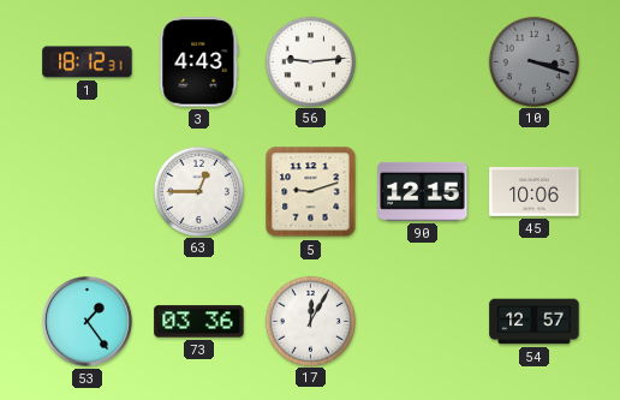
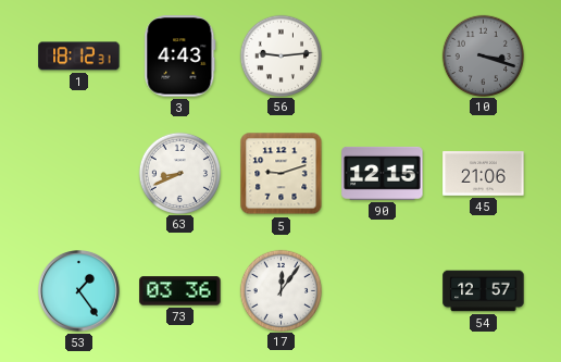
63: 12:45 -> 8:41
45: 10:06 -> 21:06
17: 12:05 -> 12:06
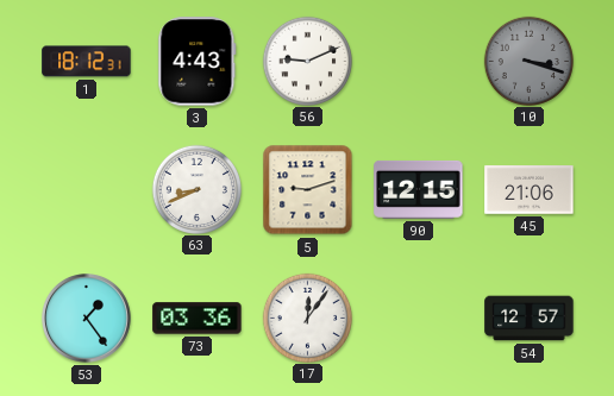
56: 9:14 -> 9:11
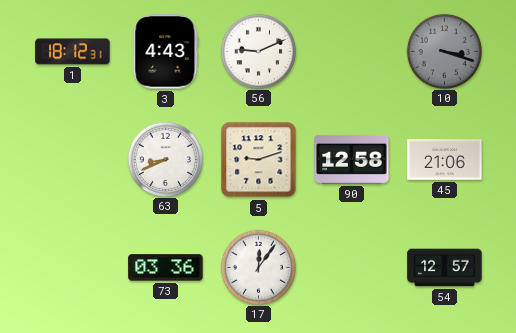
90: 12:15 -> 12:58
53: 1:24 -> none
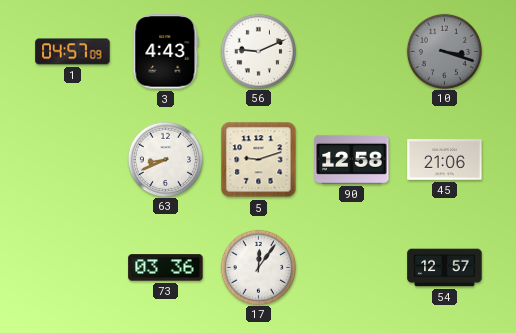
1: 18:12 -> 04:57
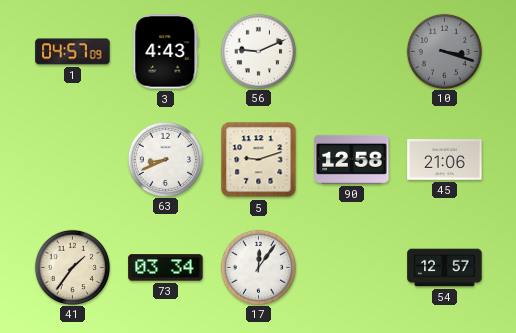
41: none -> 1:36
73: 03:36 -> 03:34
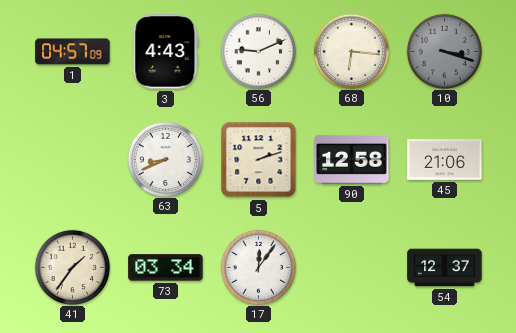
68: none -> 6:16
5: 9:12 -> 2:12
54: 12:57 -> 12:37
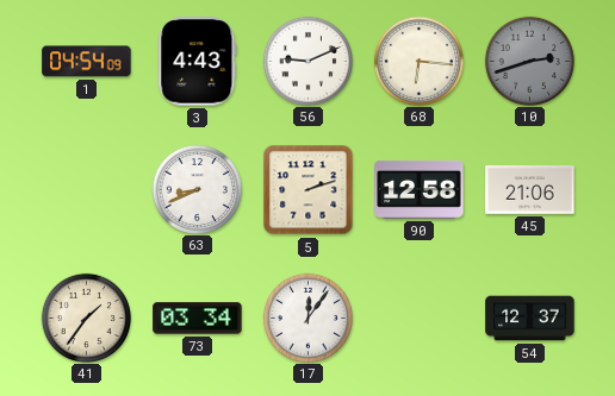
1: 04:57 -> 04:54
10: 3:18 -> 2:42
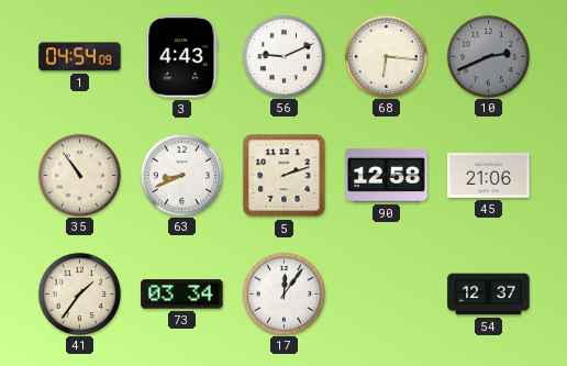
10: 2:42 -> 2:41
35: none -> 10:54
